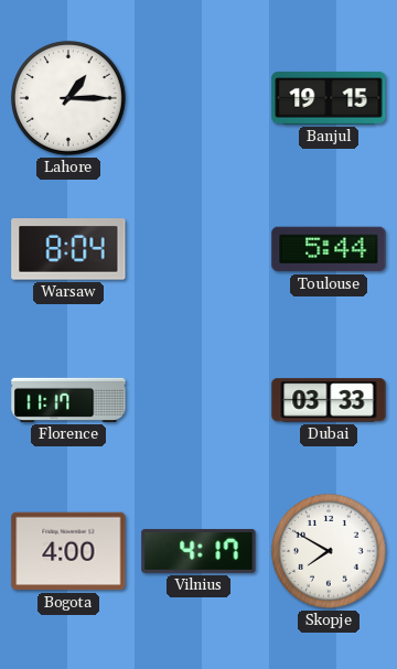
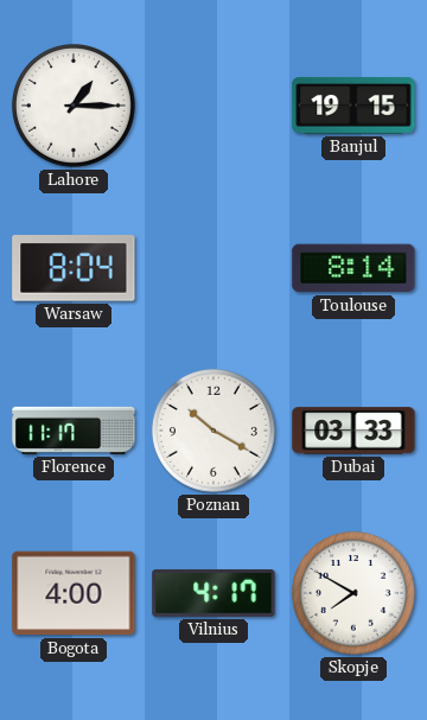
Toulouse: 5:44 -> 8:14
Poznan: none -> 10:20
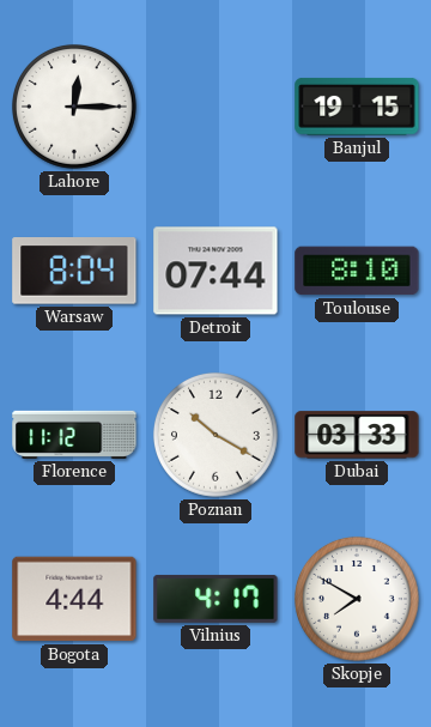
Lahore: 1:15 -> 12:15
Detroit: none -> 07:44
Toulouse: 8:14 -> 8:10
Florence: 11:17 -> 11:12
Bogota: 4:00 -> 4:44
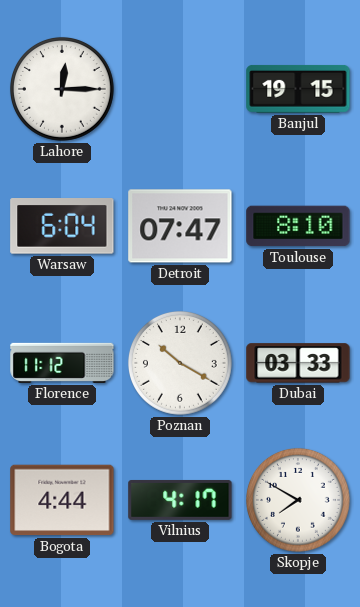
Warsaw: 8:04 -> 6:04
Detroit: 07:44 -> 07:47
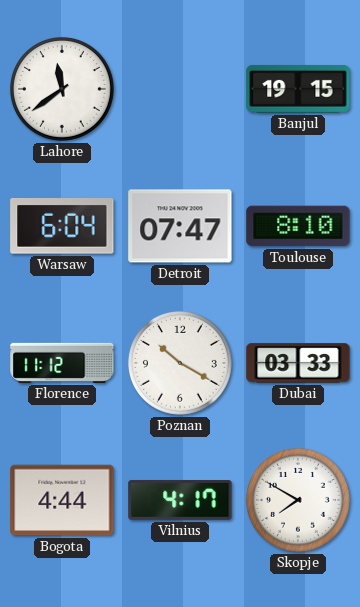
Lahore: 12:15 -> 11:39
